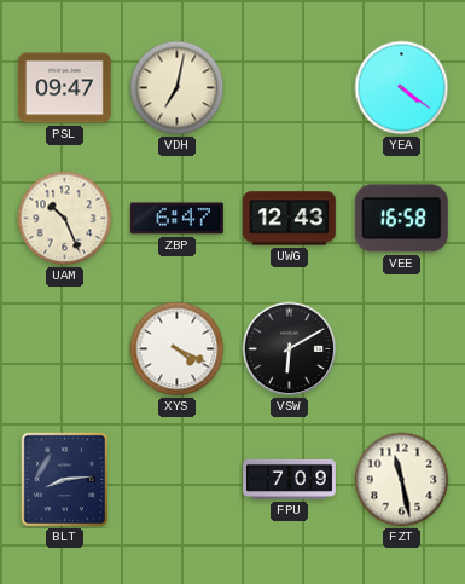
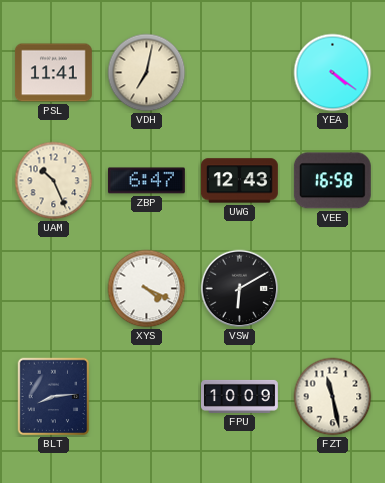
PSL: 09:47 -> 11:41
FPU: 7:09 -> 10:09
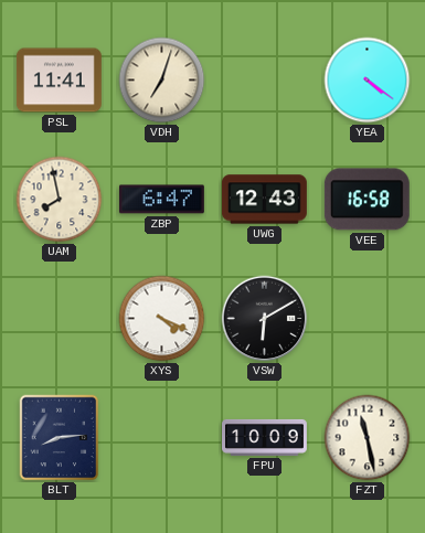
VDH: 7:02 -> 7:03
UAM: 10:26 -> 7:58
